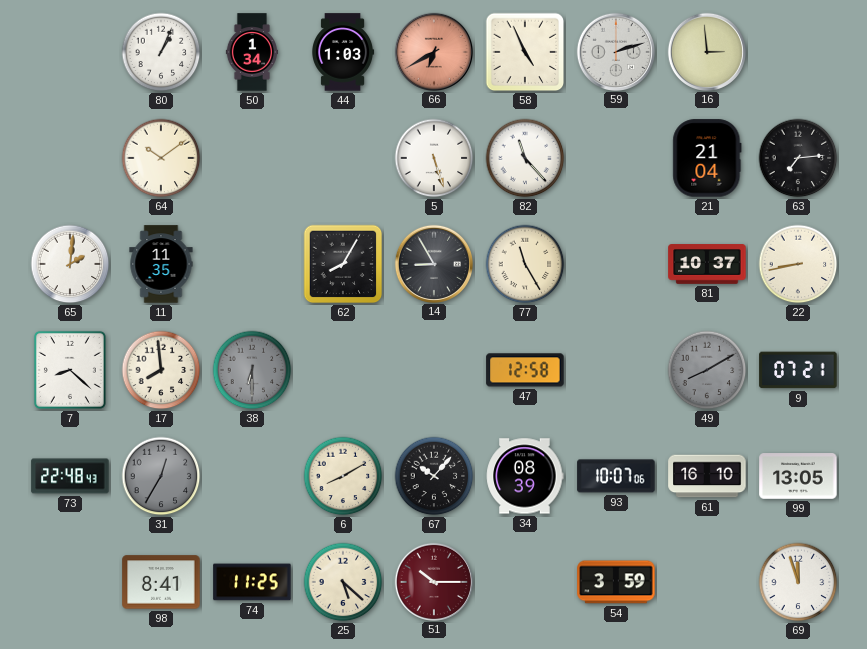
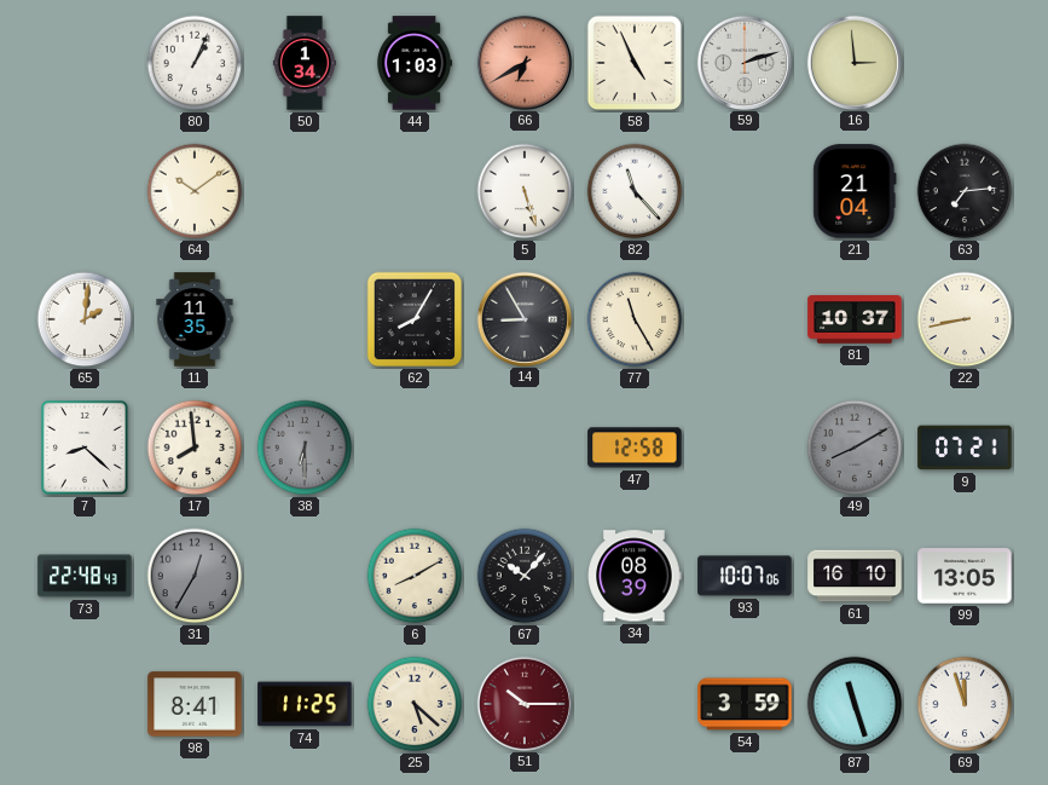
87: none -> 11:27
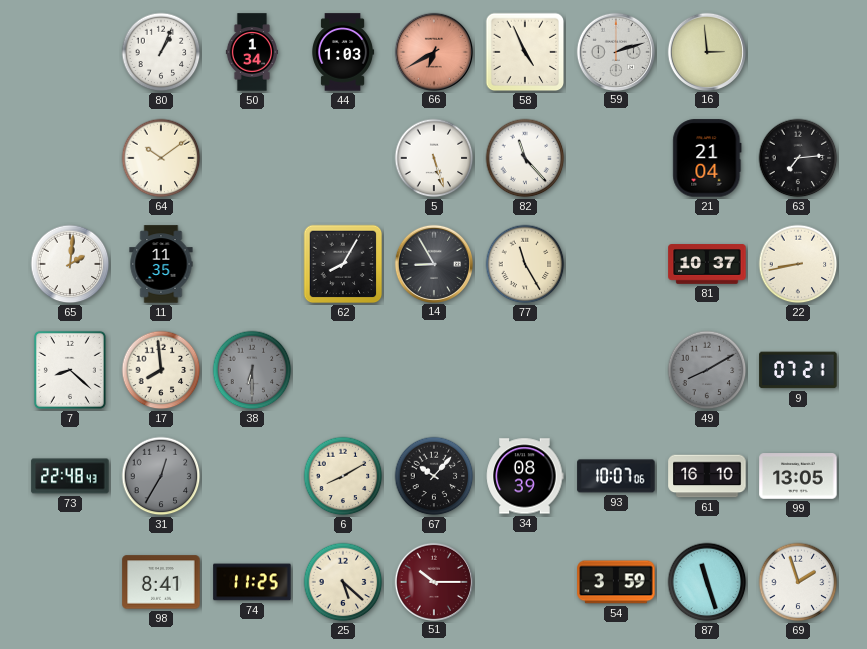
47: 12:58 -> none
69: 11:57 -> 1:57
